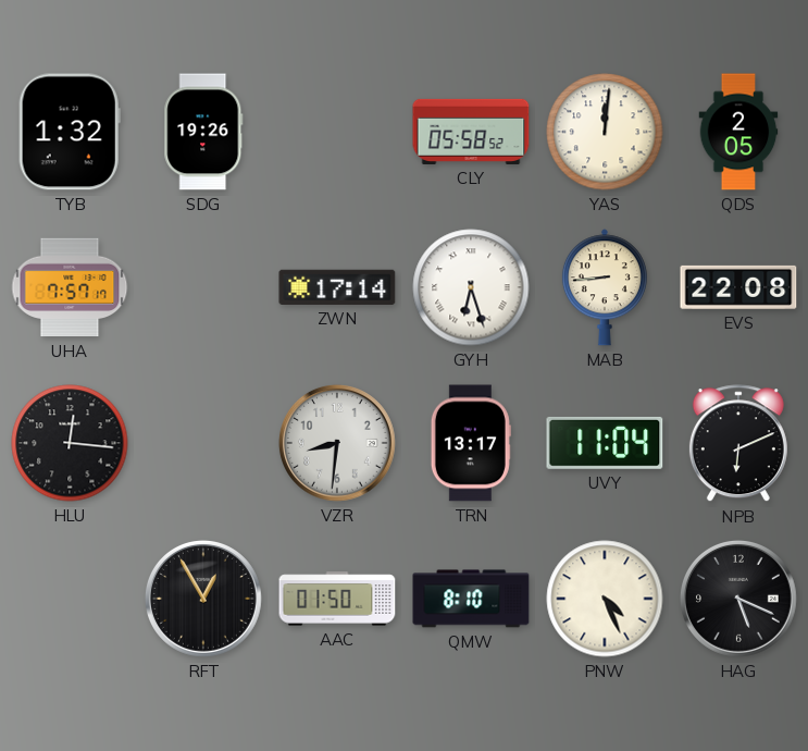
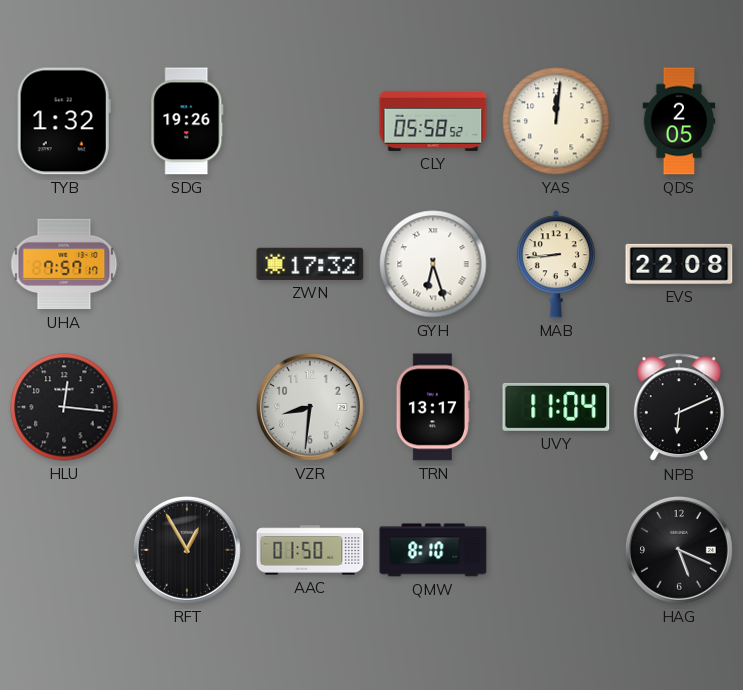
ZWN: 17:14 -> 17:32
PNW: 4:26 -> none
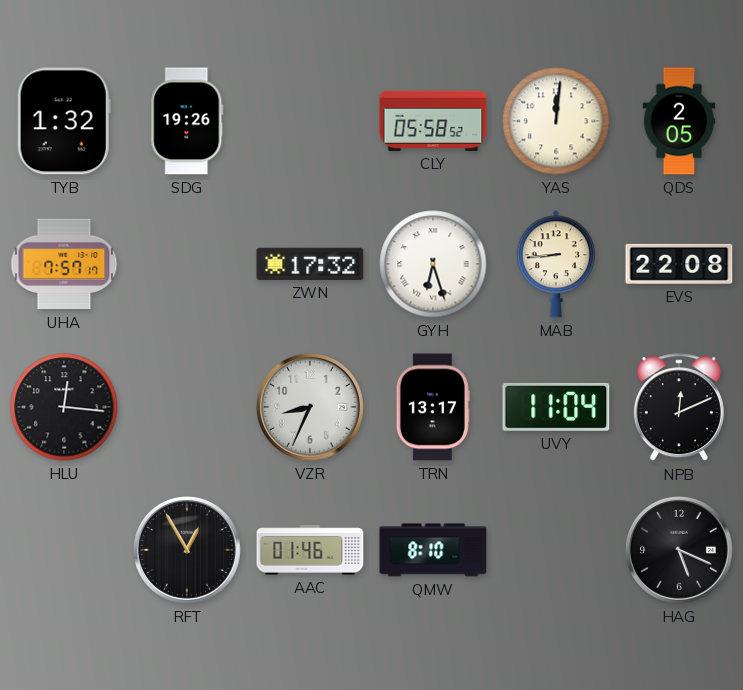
VZR: 8:31 -> 8:34
NPB: 6:11 -> 12:11
AAC: 01:50 -> 01:46
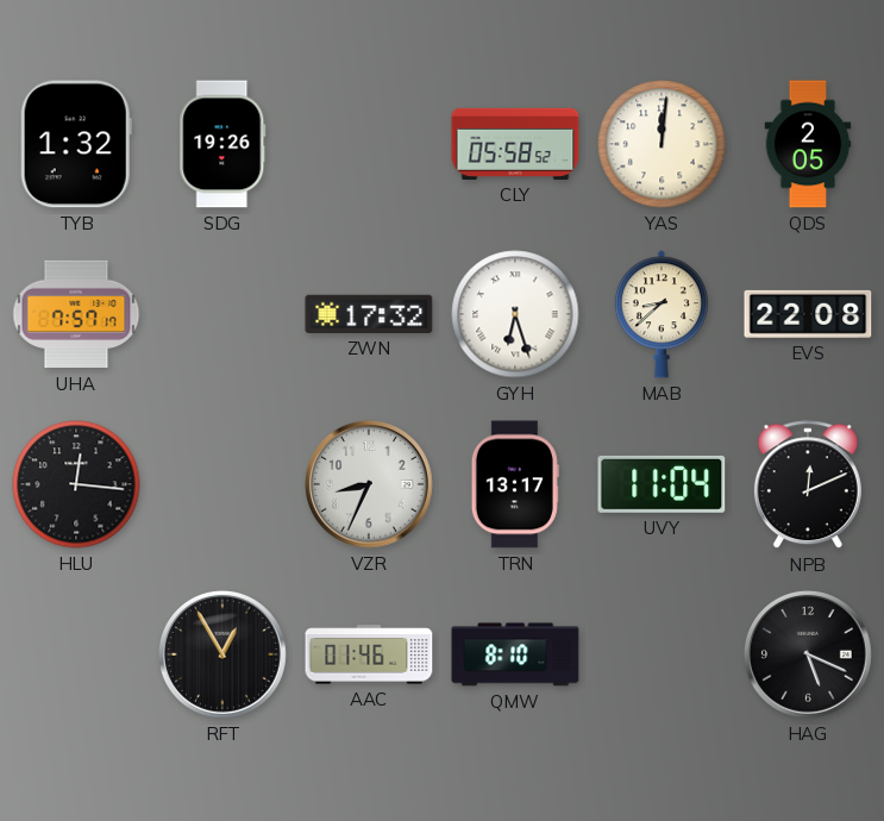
MAB: 8:44 -> 8:38
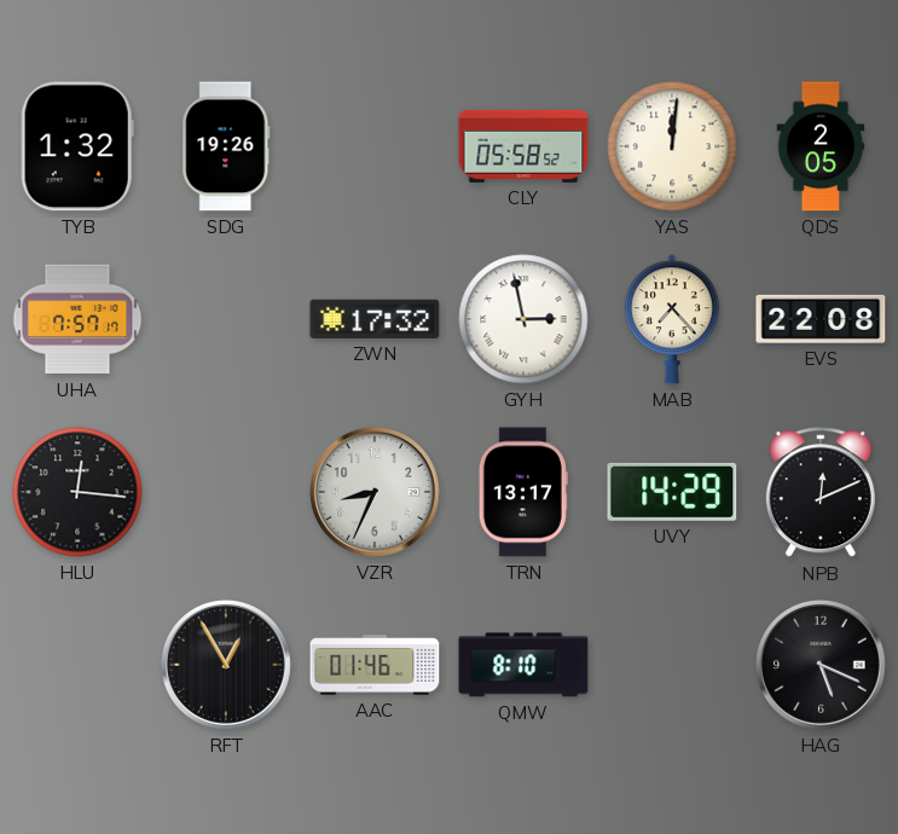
GYH: 6:27 -> 2:58
MAB: 8:38 -> 7:23
UVY: 11:04 -> 14:29
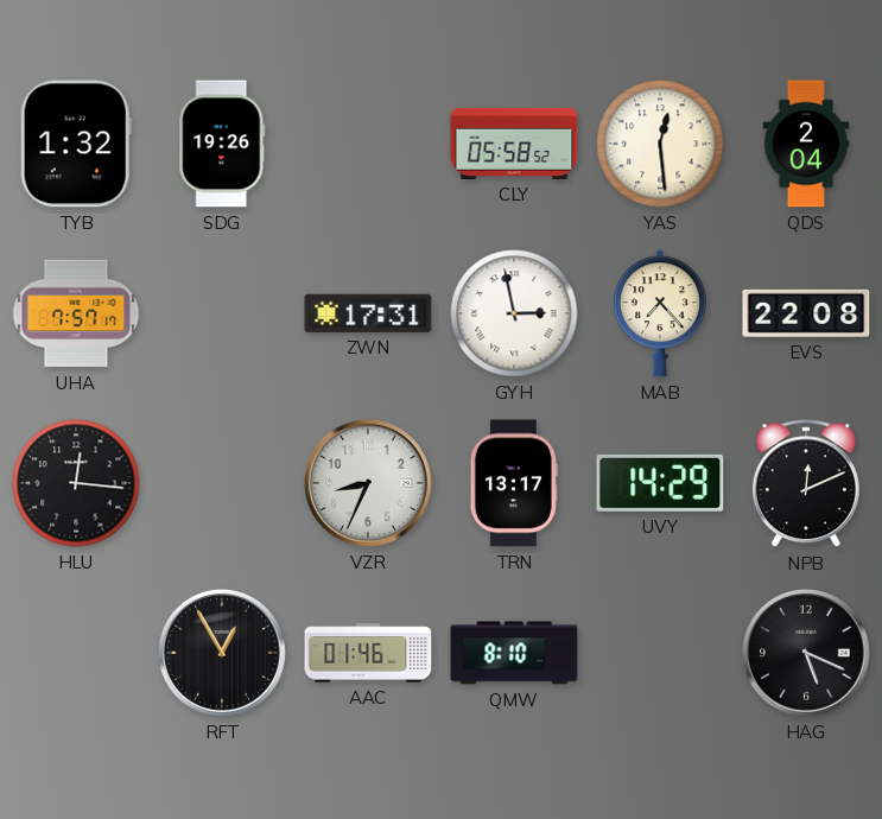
YAS: 12:01 -> 12:29
QDS: 2:05 -> 2:04
ZWN: 17:32 -> 17:31
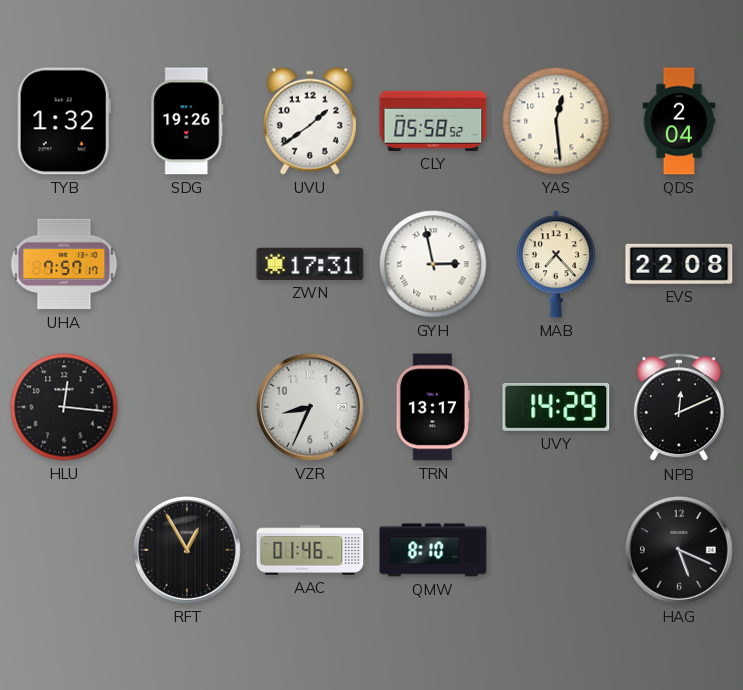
UVU: none -> 1:39
